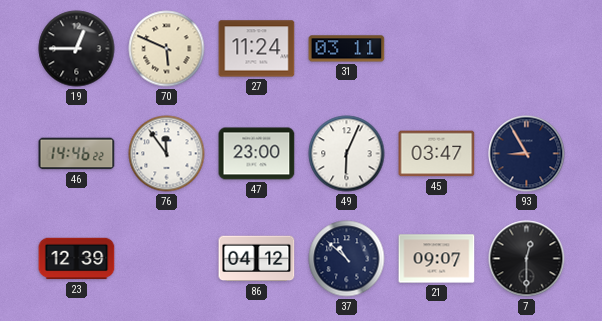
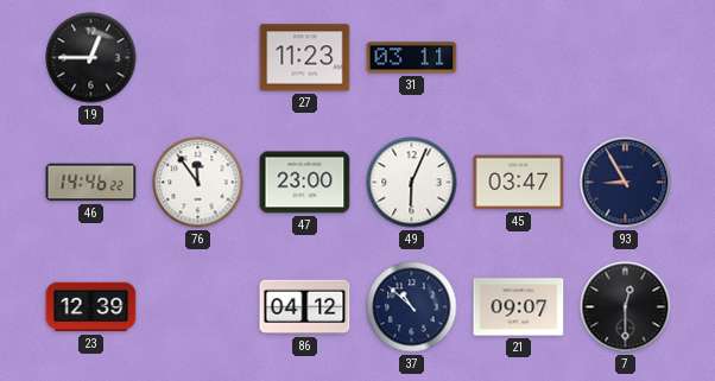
70: 5:49 -> none
27: 11:24 -> 11:23
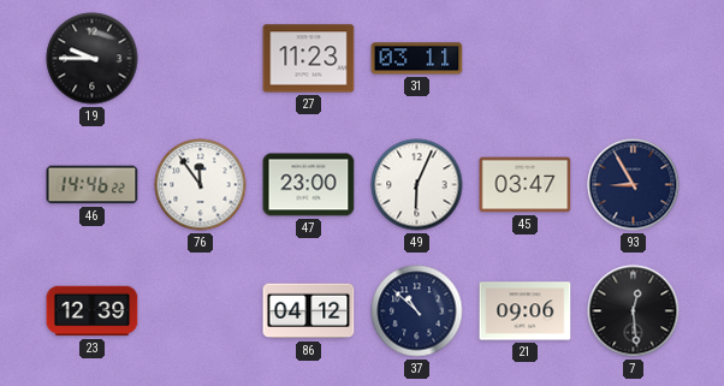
19: 12:45 -> 9:45
21: 09:07 -> 09:06
7: 12:30 -> 12:29
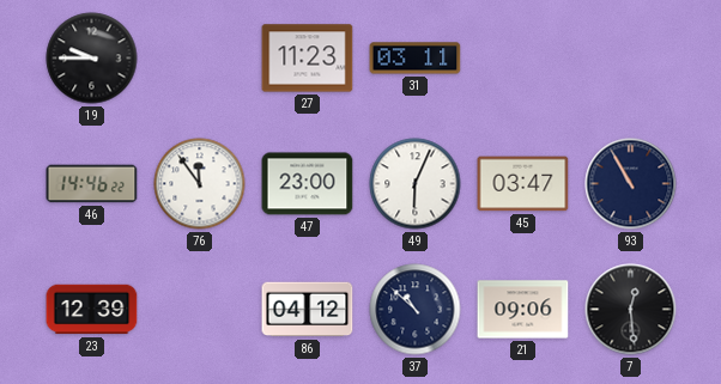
93: 8:55 -> 10:55
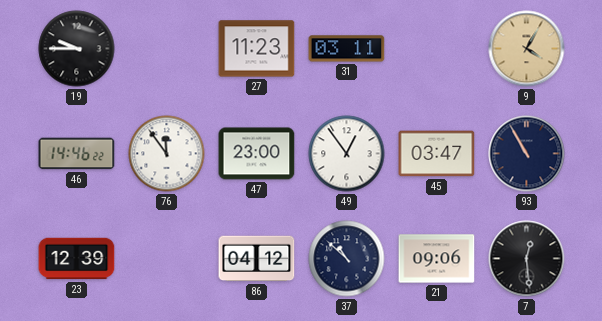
9: none -> 4:05
49: 6:04 -> 12:54
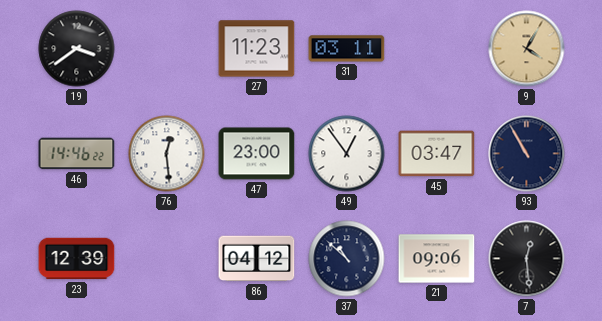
19: 9:45 -> 3:39
76: 11:54 -> 12:29
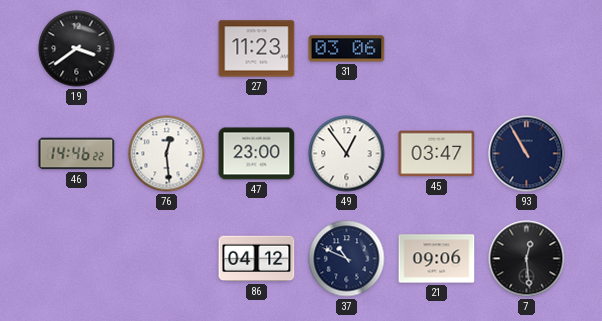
31: 03:11 -> 03:06
9: 4:05 -> none
23: 12:39 -> none
37: 10:52 -> 10:49
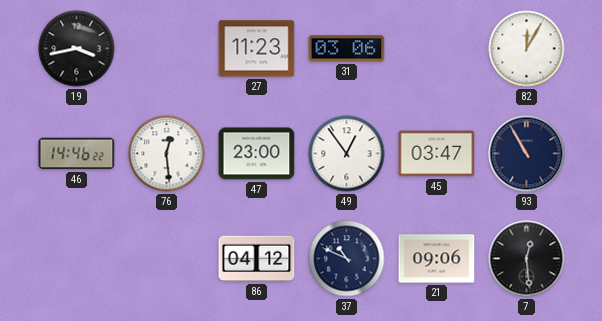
19: 3:39 -> 3:43
82: none -> 12:05
